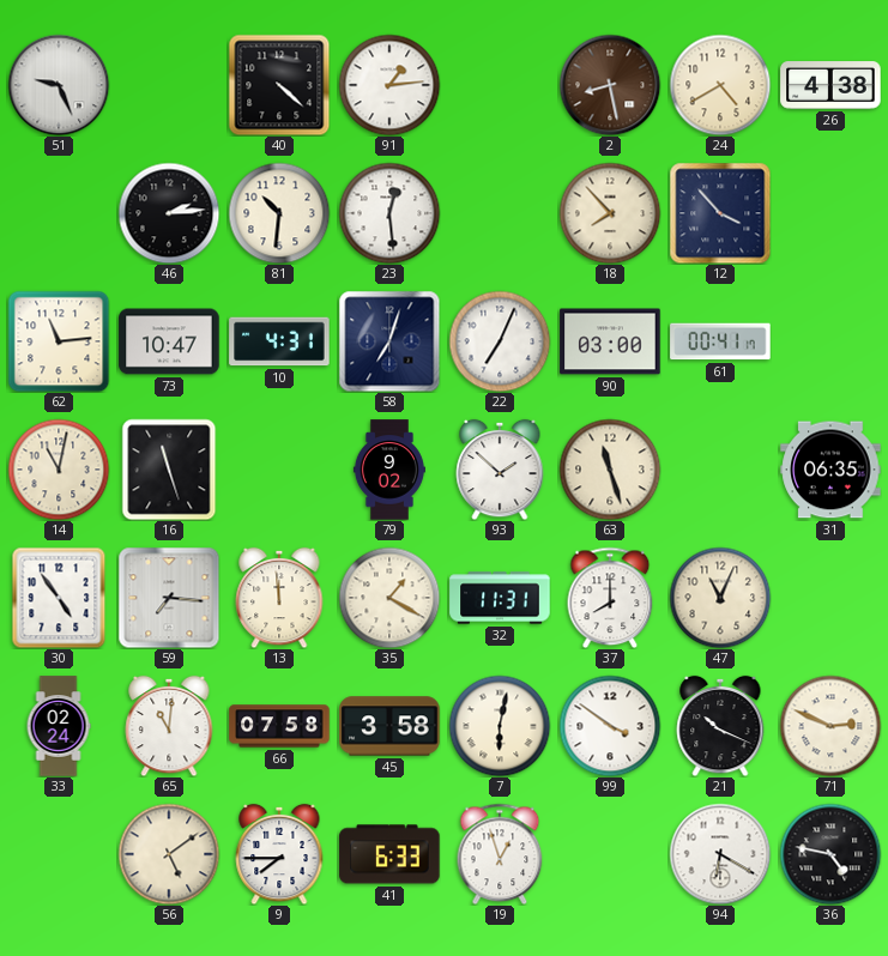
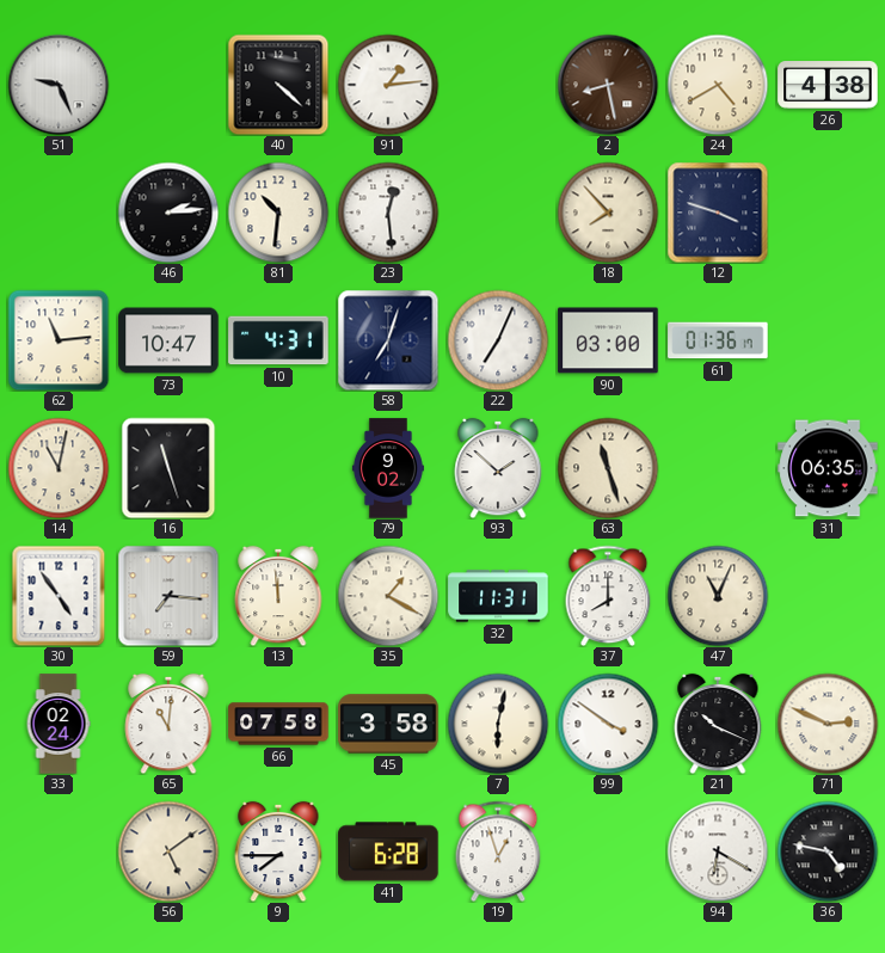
12: 3:53 -> 3:48
61: 00:41 -> 01:36
41: 6:33 -> 6:28
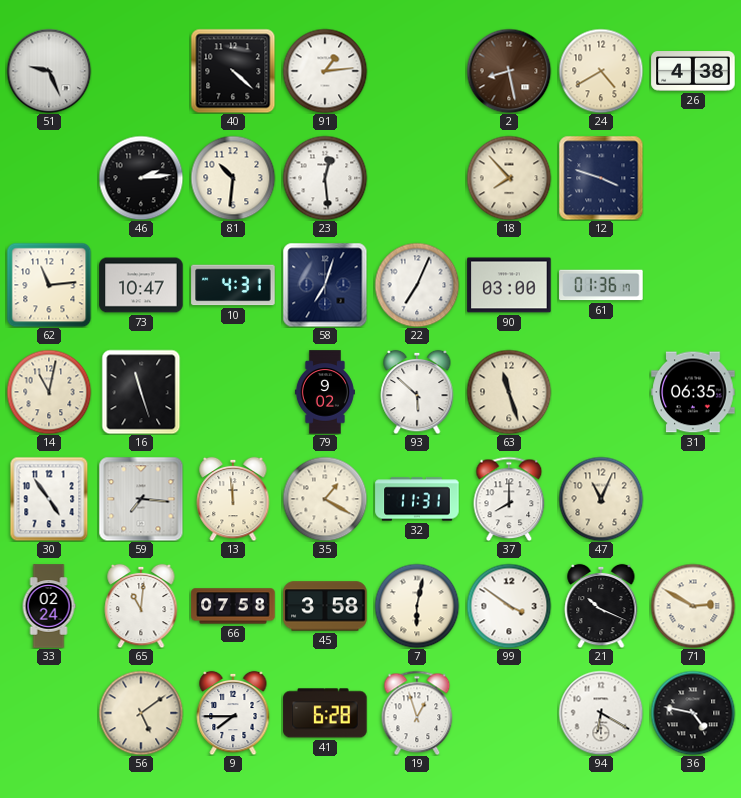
93: 1:52 -> 5:52
71: 2:49 -> 2:50
